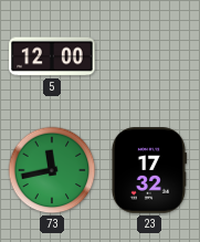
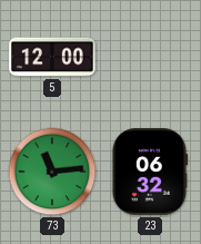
73: 11:43 -> 11:14
23: 17:32 -> 06:32
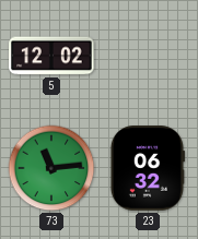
5: 12:00 -> 12:02
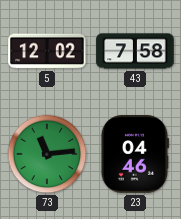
43: none -> 7:58
23: 06:32 -> 04:46
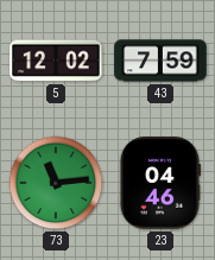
43: 7:58 -> 7:59
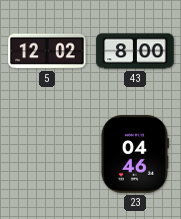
43: 7:59 -> 8:00
73: 11:14 -> none
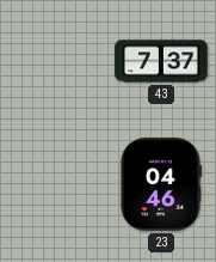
5: 12:02 -> none
43: 8:00 -> 7:37
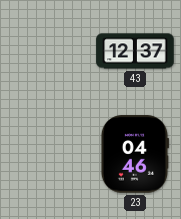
43: 7:37 -> 12:37
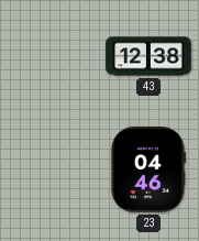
43: 12:37 -> 12:38
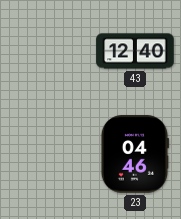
43: 12:38 -> 12:40
